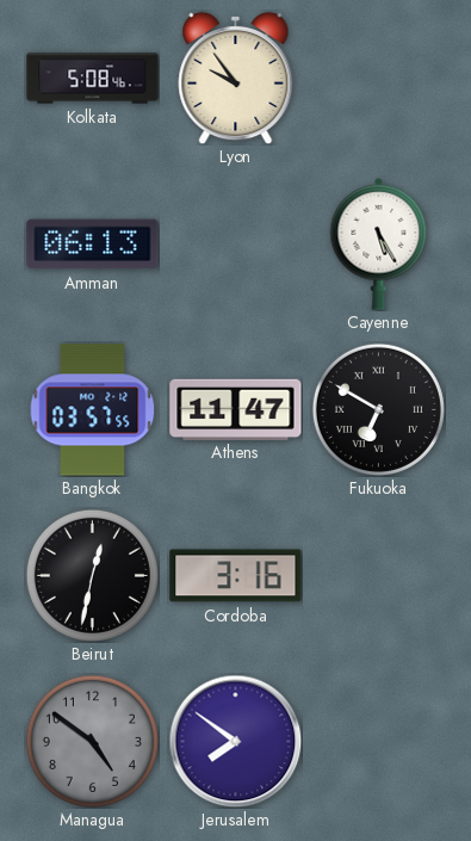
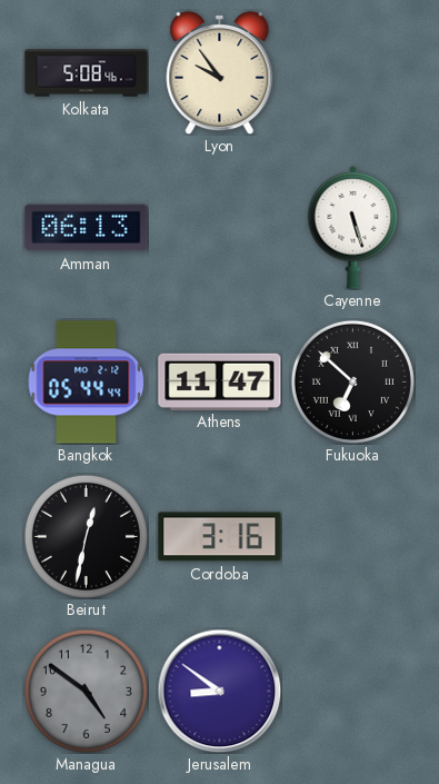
Cayenne: 5:25 -> 5:27
Bangkok: 03:57 -> 05:44
Fukuoka: 6:50 -> 6:52
Jerusalem: 7:51 -> 8:51
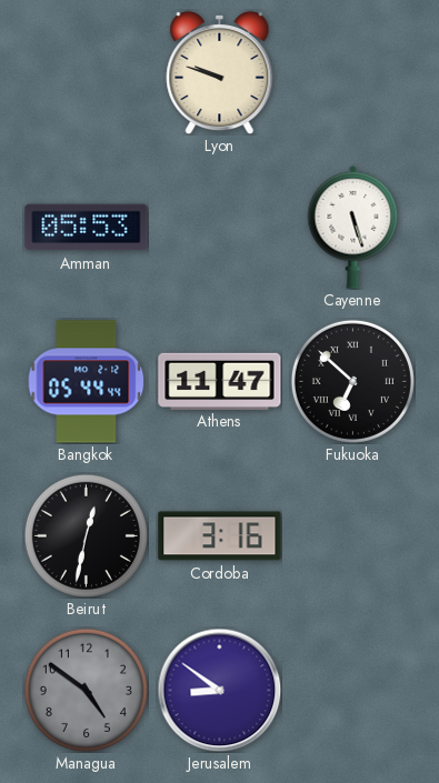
Kolkata: 5:08 -> none
Lyon: 9:54 -> 9:48
Amman: 06:13 -> 05:53
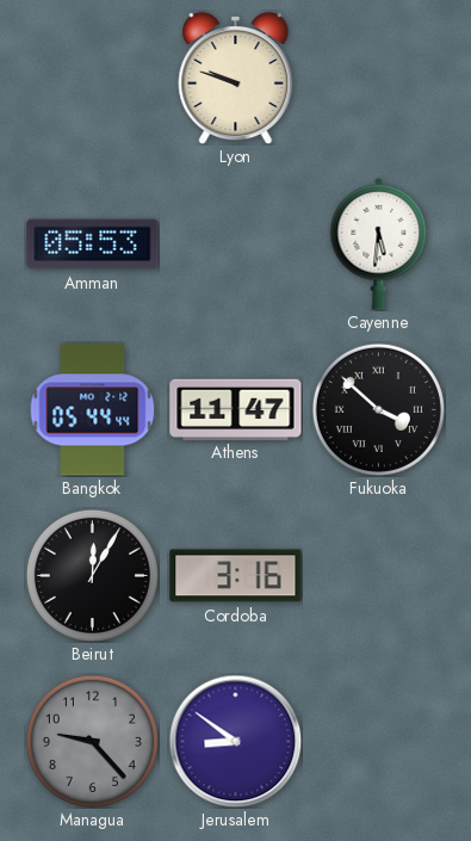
Cayenne: 5:27 -> 5:31
Fukuoka: 6:52 -> 3:52
Beirut: 12:32 -> 12:05
Managua: 4:51 -> 9:23
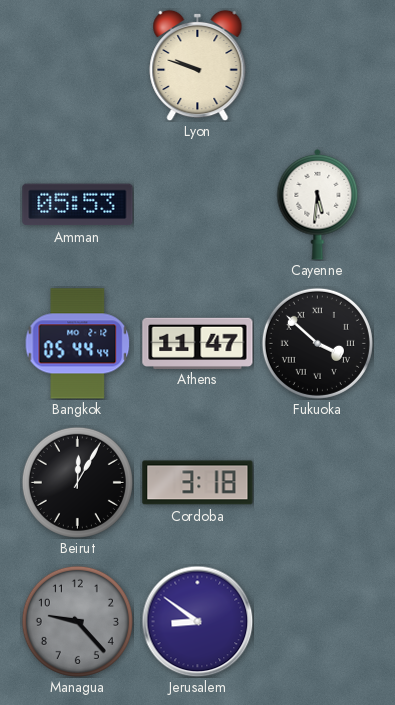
Cordoba: 3:16 -> 3:18
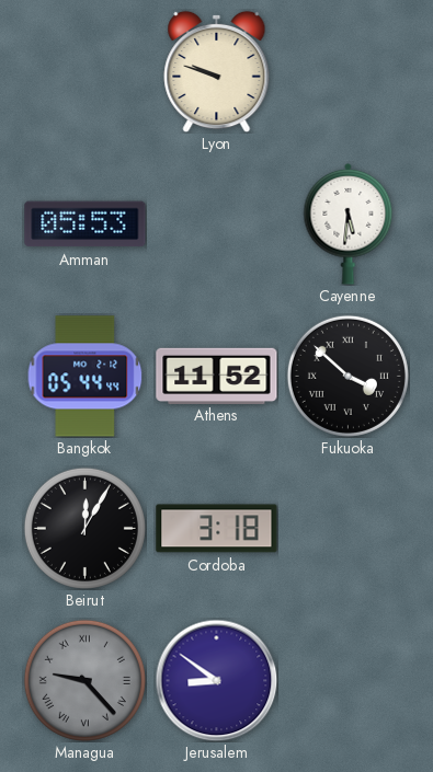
Athens: 11:47 -> 11:52
Managua numerals: Arabic -> Roman
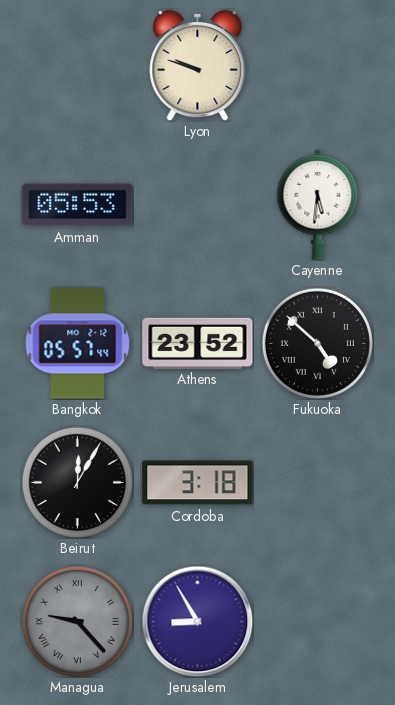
Bangkok: 05:44 -> 05:57
Athens: 11:52 -> 23:52
Fukuoka: 3:52 -> 4:52
Jerusalem: 8:51 -> 8:55
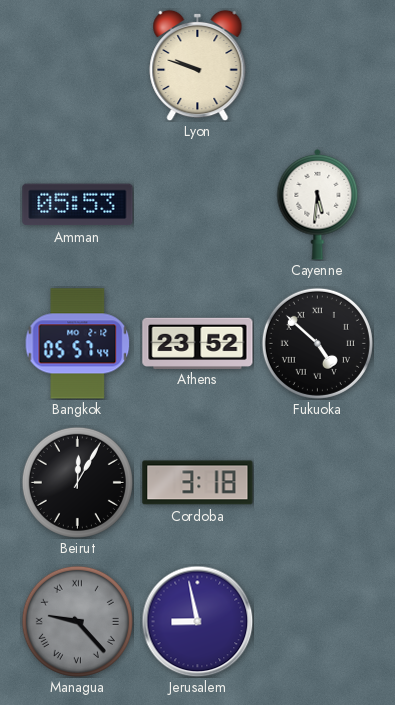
Jerusalem: 8:55 -> 8:58
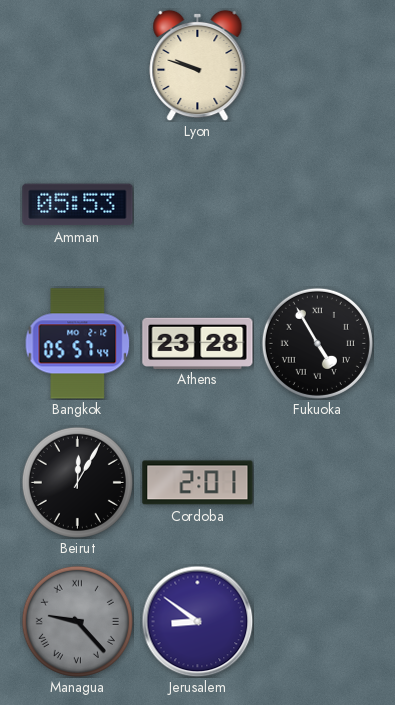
Cayenne: 5:31 -> none
Athens: 23:52 -> 23:28
Fukuoka: 4:52 -> 4:55
Cordoba: 3:18 -> 2:01
Jerusalem: 8:58 -> 8:51
